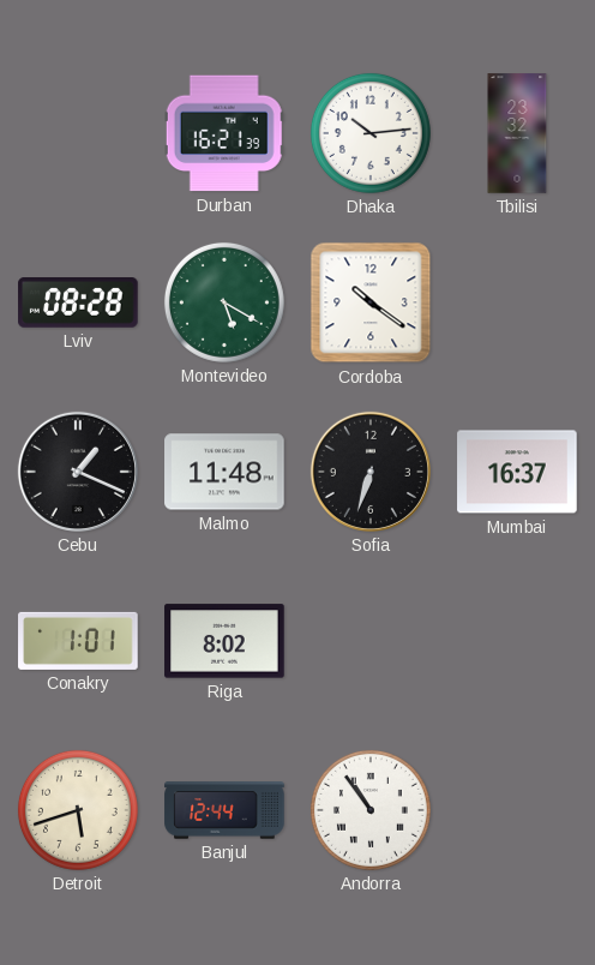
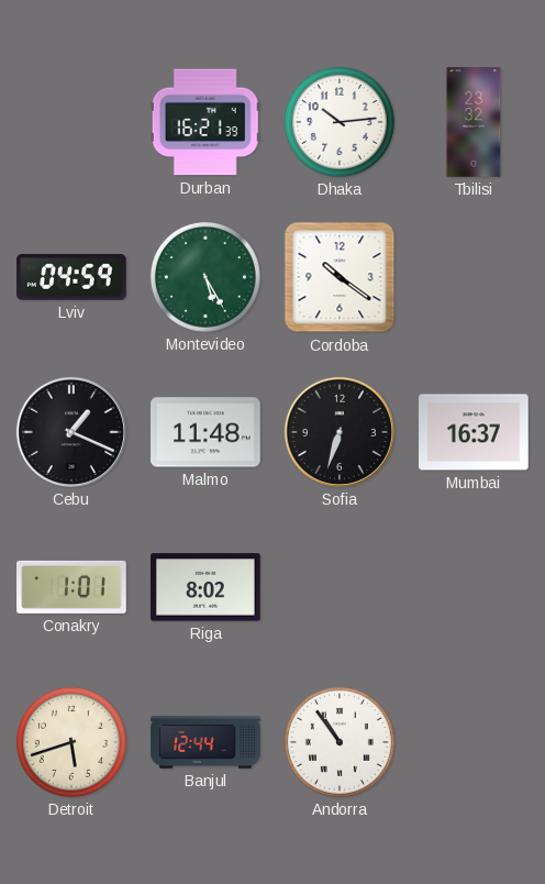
Lviv: 08:28 -> 04:59
Montevideo: 5:20 -> 5:25
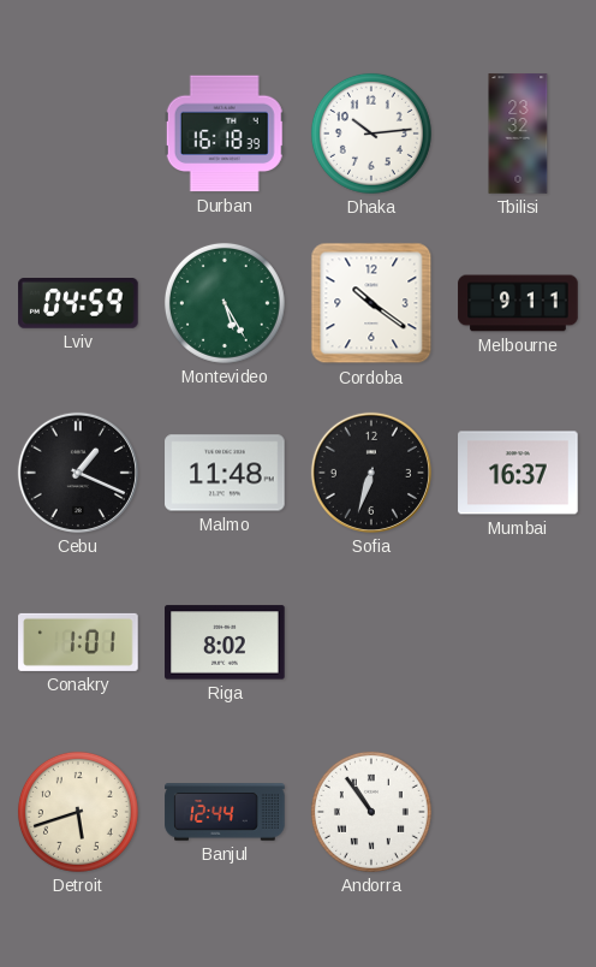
Durban: 16:21 -> 16:18
Melbourne: none -> 9:11
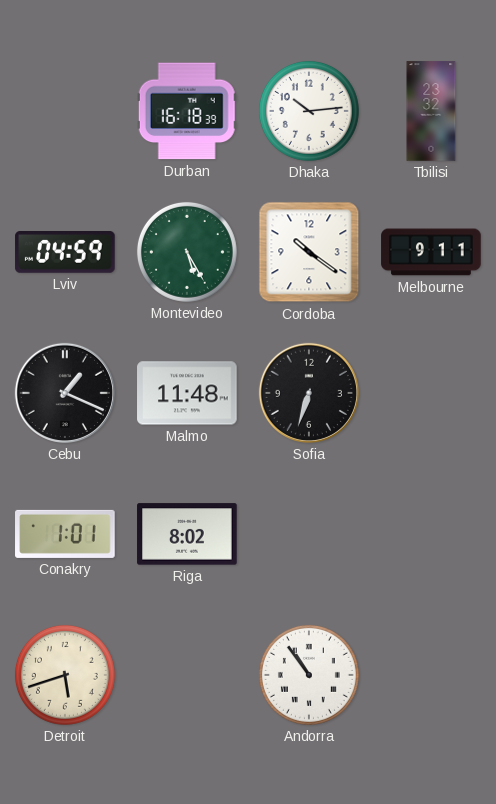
Mumbai: 16:37 -> none
Banjul: 12:44 -> none
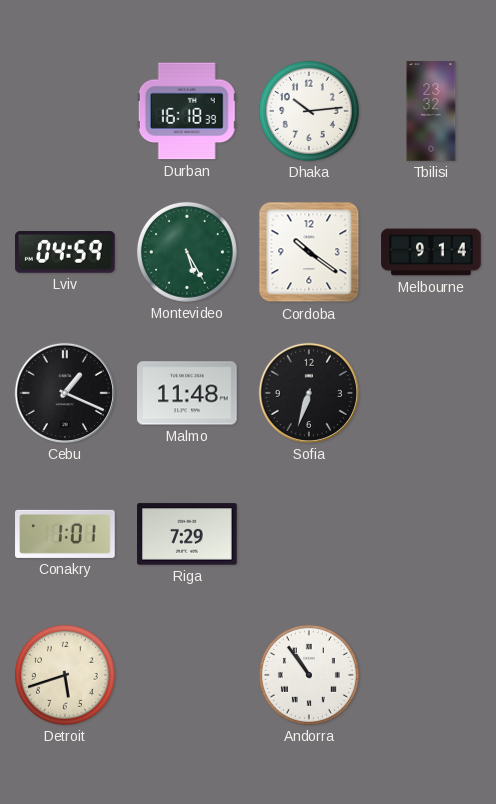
Melbourne: 9:11 -> 9:14
Riga: 8:02 -> 7:29
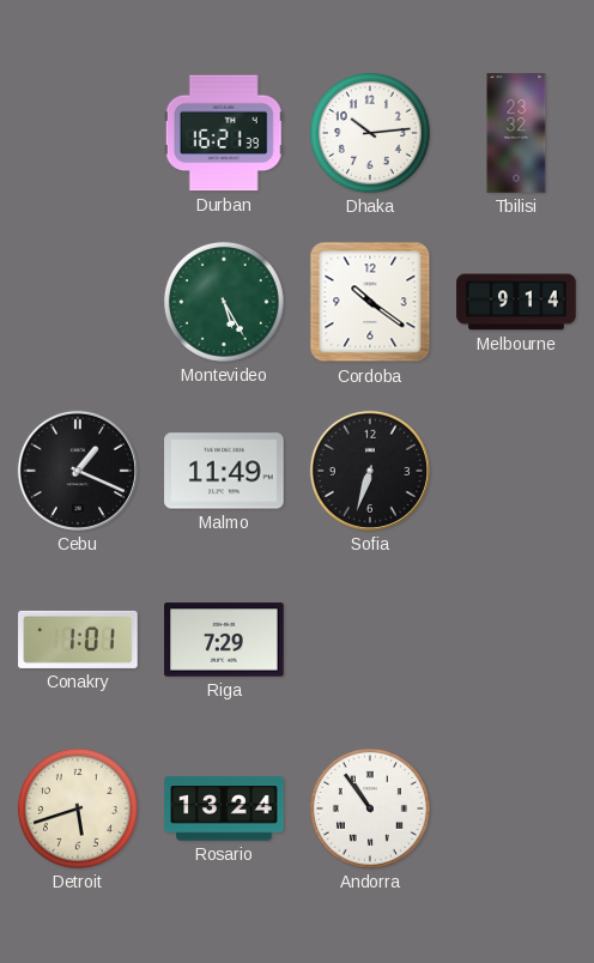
Durban: 16:18 -> 16:21
Lviv: 04:59 -> none
Malmo: 11:48 -> 11:49
Rosario: none -> 13:24
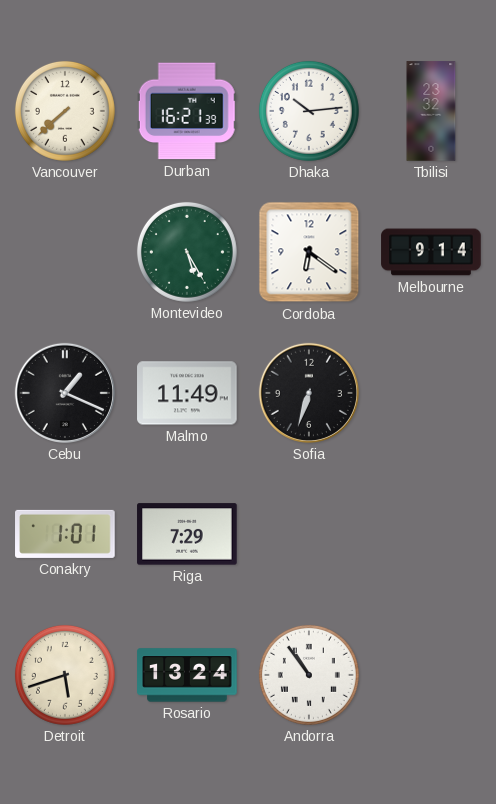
Vancouver: none -> 7:38
Cordoba: 10:21 -> 6:21
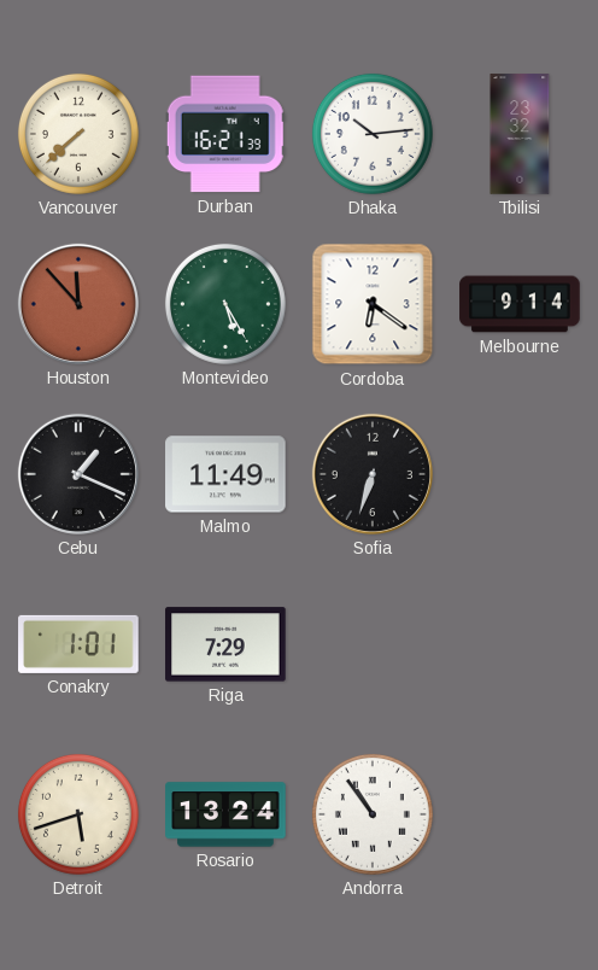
Houston: none -> 11:53
